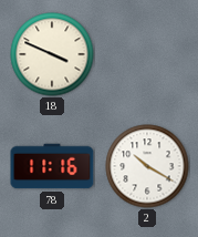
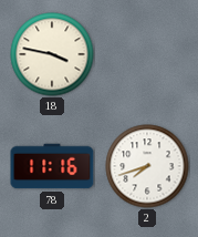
18: 3:49 -> 3:47
2: 10:20 -> 7:42
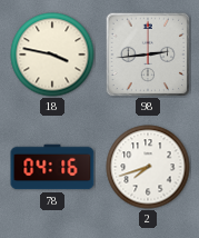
98: none -> 2:44
78: 11:16 -> 04:16
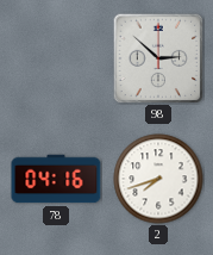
18: 3:47 -> none
98: 2:44 -> 2:52
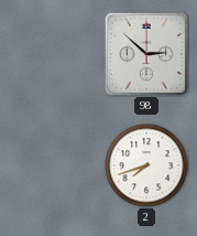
78: 04:16 -> none
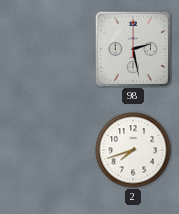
98: 2:52 -> 2:28
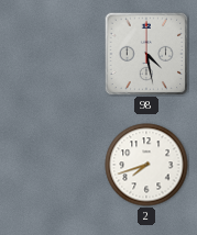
98: 2:28 -> 4:28
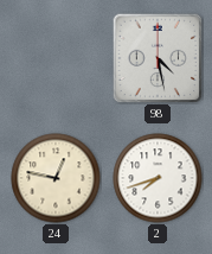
24: none -> 12:47
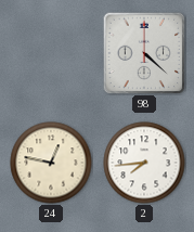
98: 4:28 -> 4:22
2: 7:42 -> 7:44
